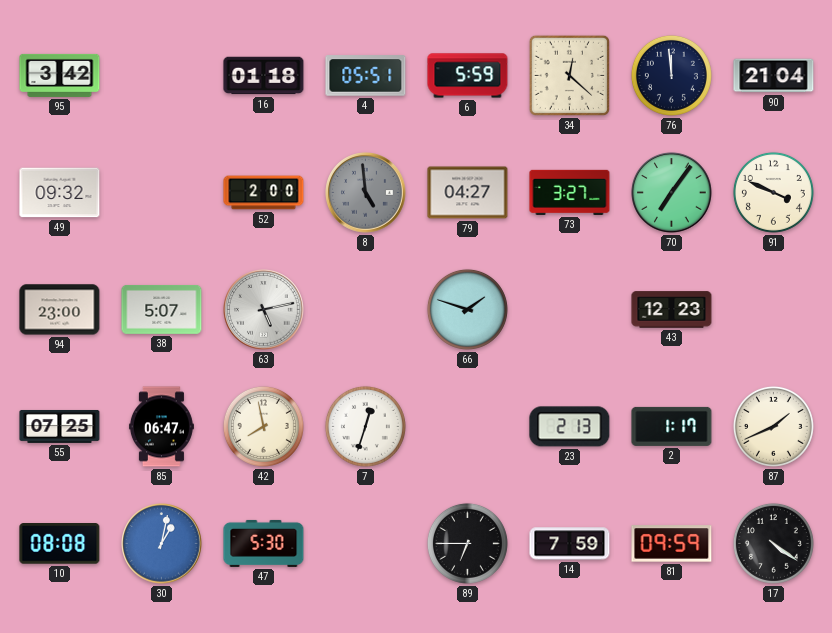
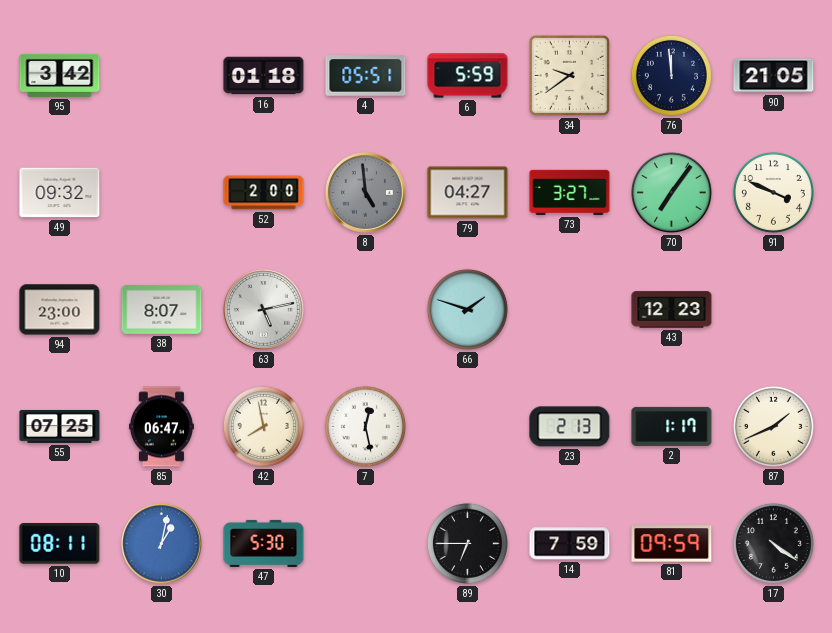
34: 12:22 -> 9:39
90: 21:04 -> 21:05
38: 5:07 -> 8:07
7: 12:33 -> 12:28
10: 08:08 -> 08:11
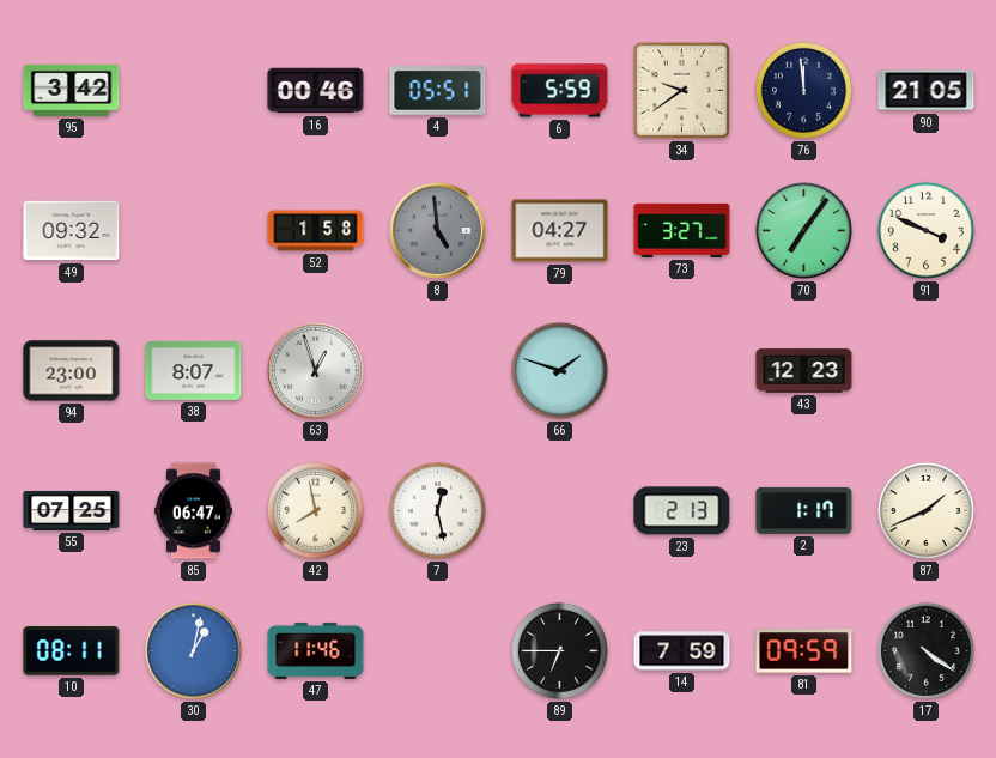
16: 01:18 -> 00:46
52: 2:00 -> 1:58
63: 5:13 -> 12:57
47: 5:30 -> 11:46
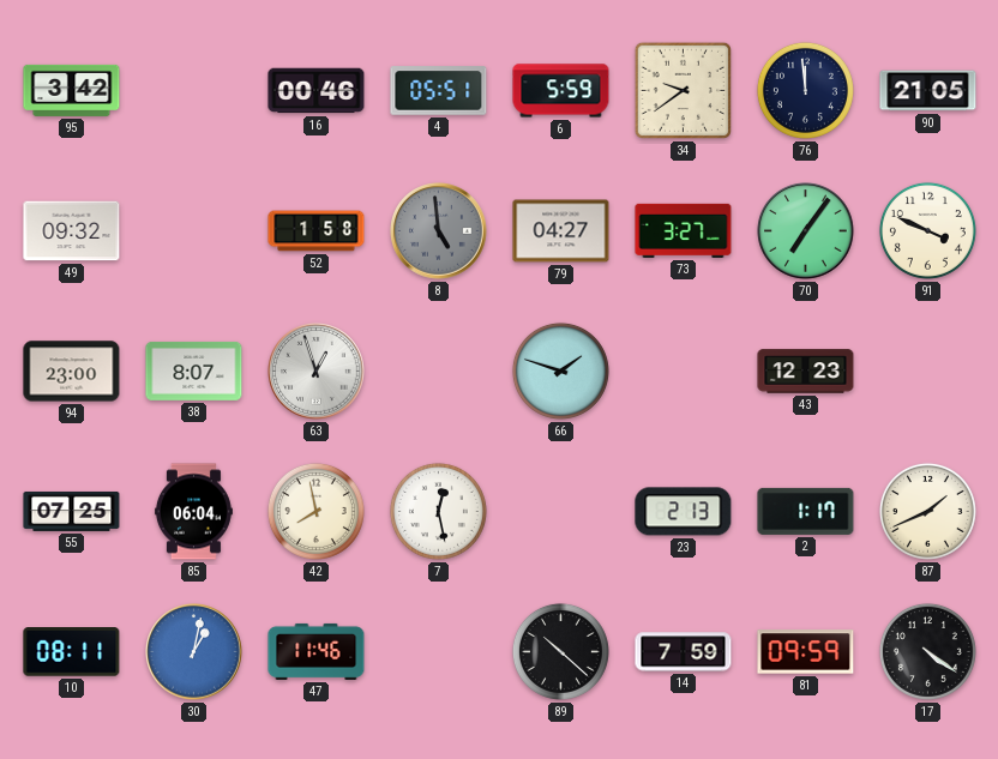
85: 06:47 -> 06:04
89: 6:45 -> 10:22
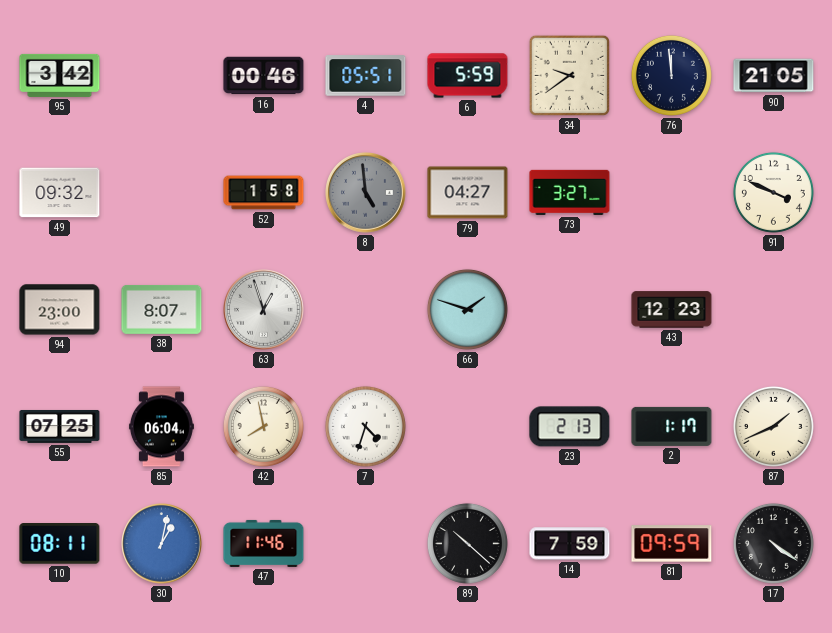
70: 7:06 -> none
7: 12:28 -> 4:33
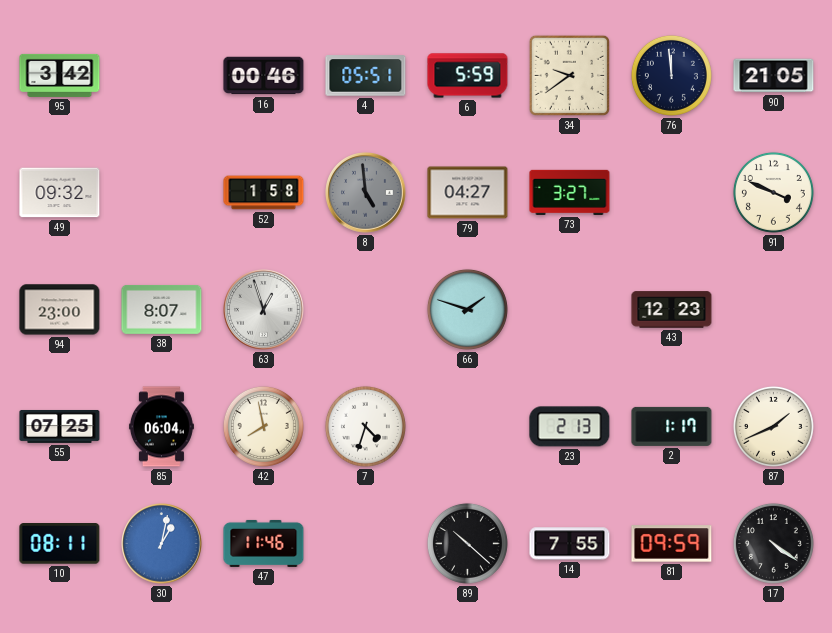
14: 7:59 -> 7:55
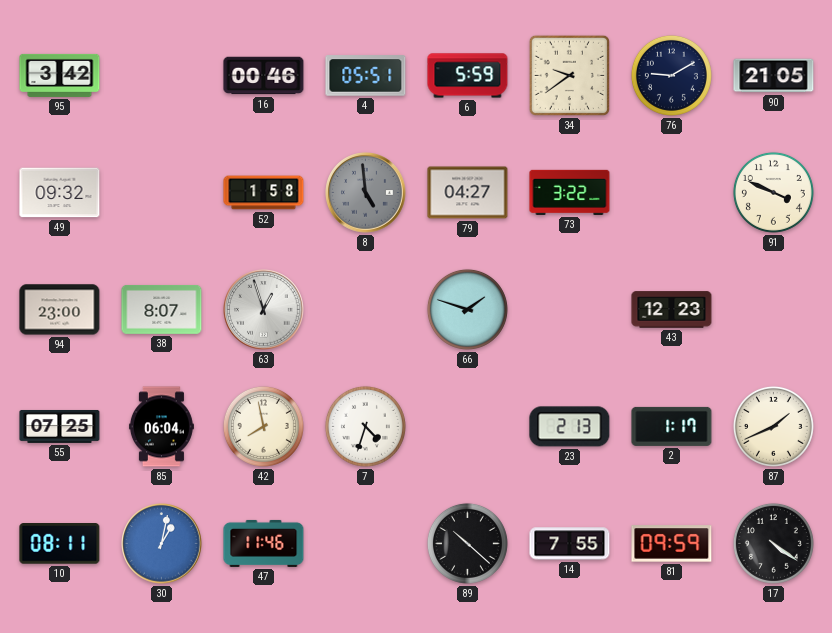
76: 11:59 -> 9:10
73: 3:27 -> 3:22
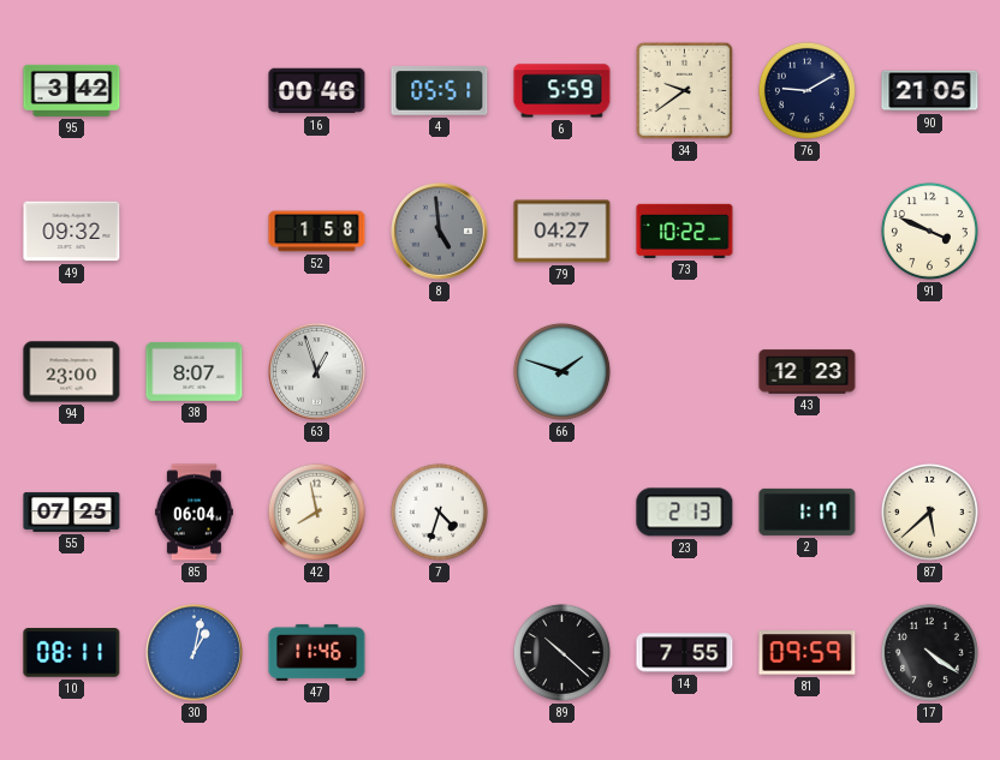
73: 3:22 -> 10:22
87: 1:41 -> 5:38
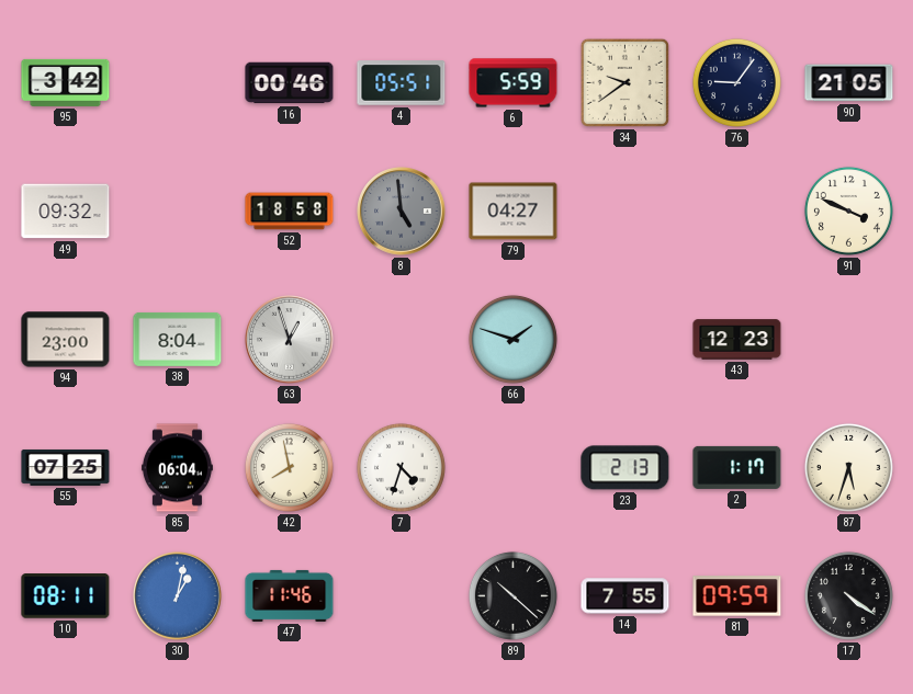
76: 9:10 -> 9:06
52: 1:58 -> 18:58
73: 10:22 -> none
38: 8:07 -> 8:04
87: 5:38 -> 5:33
